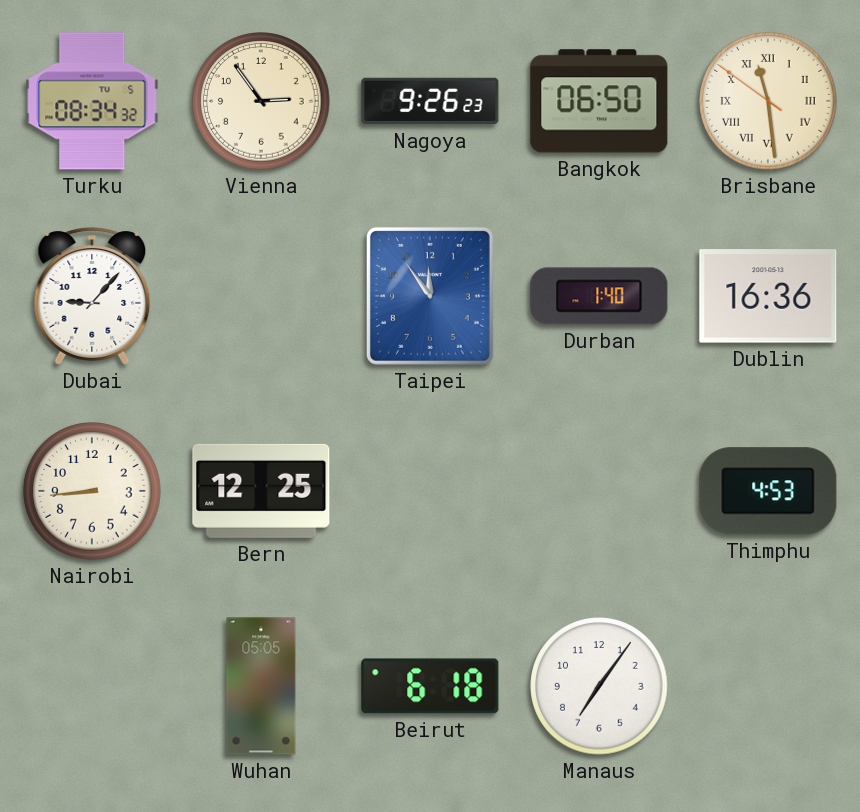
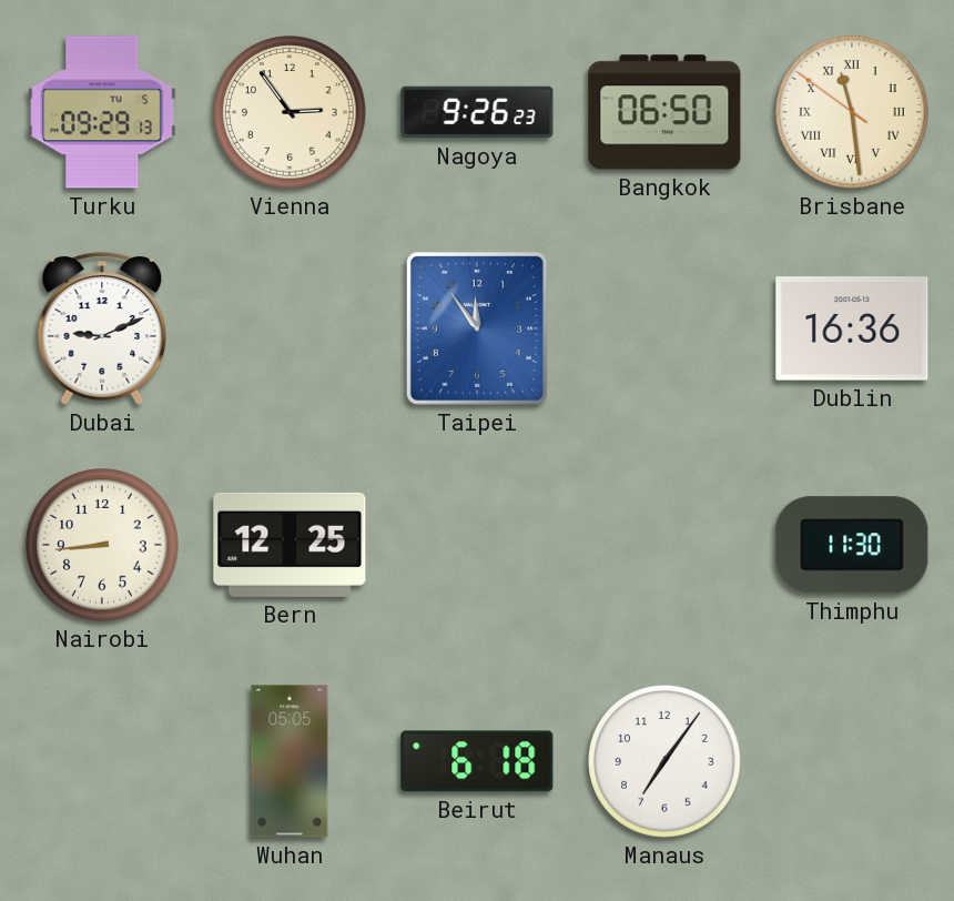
Turku: 08:34 -> 09:29
Dubai: 9:07 -> 9:11
Durban: 1:40 -> none
Thimphu: 4:53 -> 11:30
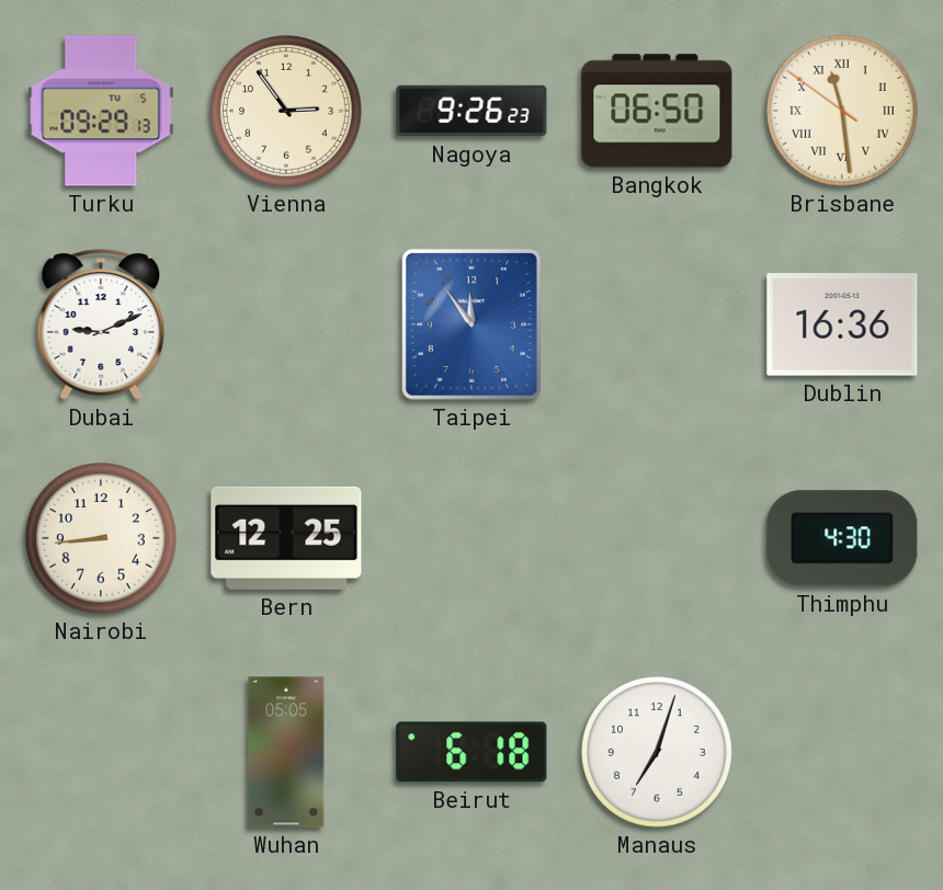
Thimphu: 11:30 -> 4:30
Manaus: 7:06 -> 7:03
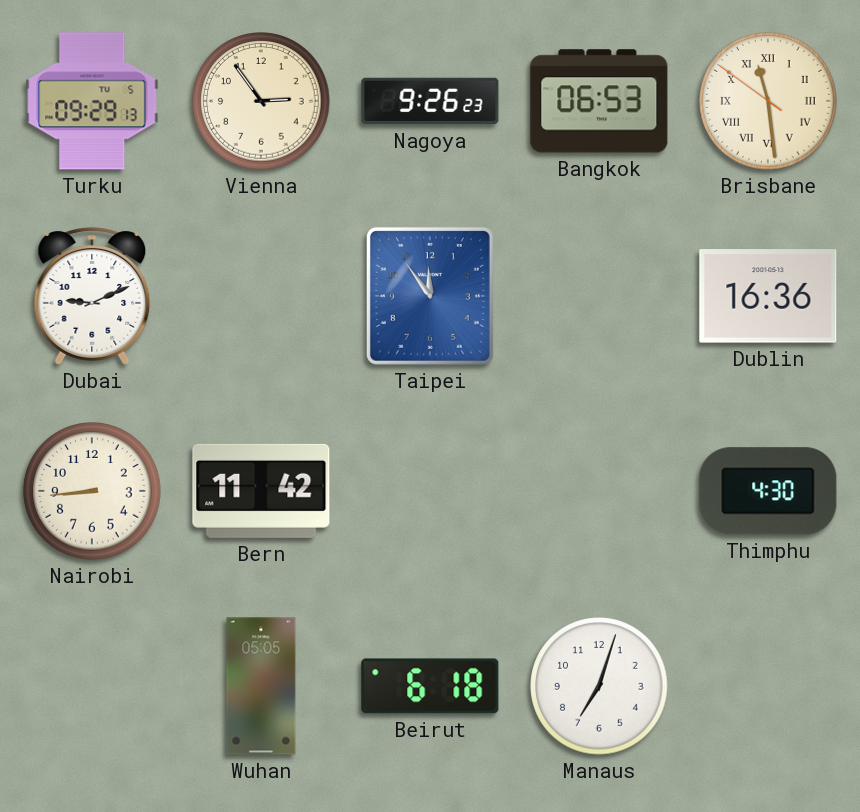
Bangkok: 06:50 -> 06:53
Bern: 12:25 -> 11:42
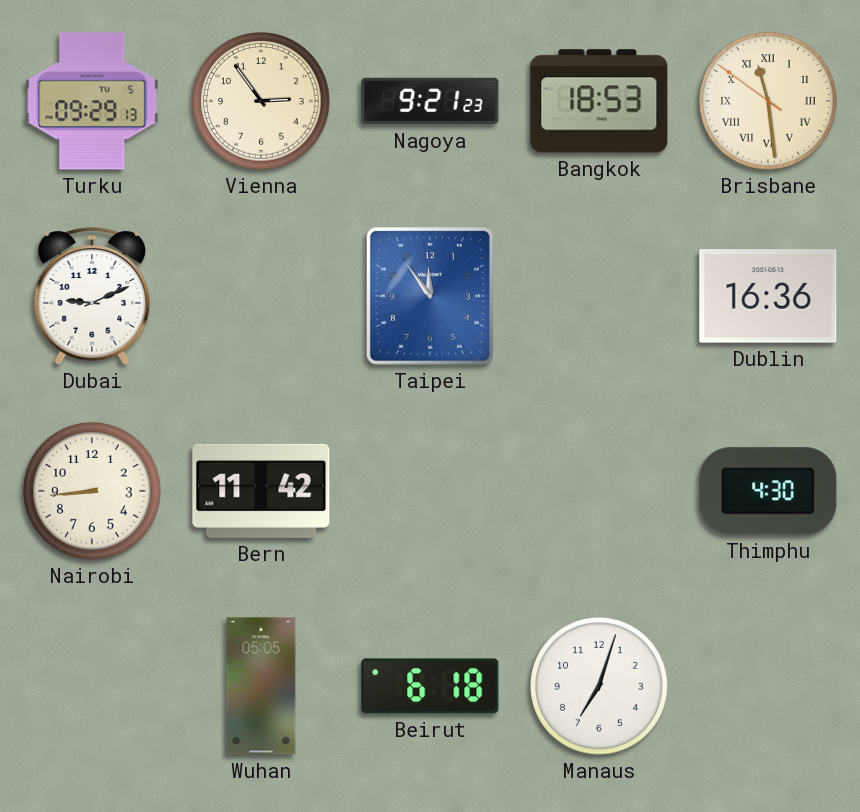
Nagoya: 9:26 -> 9:21
Bangkok: 06:53 -> 18:53
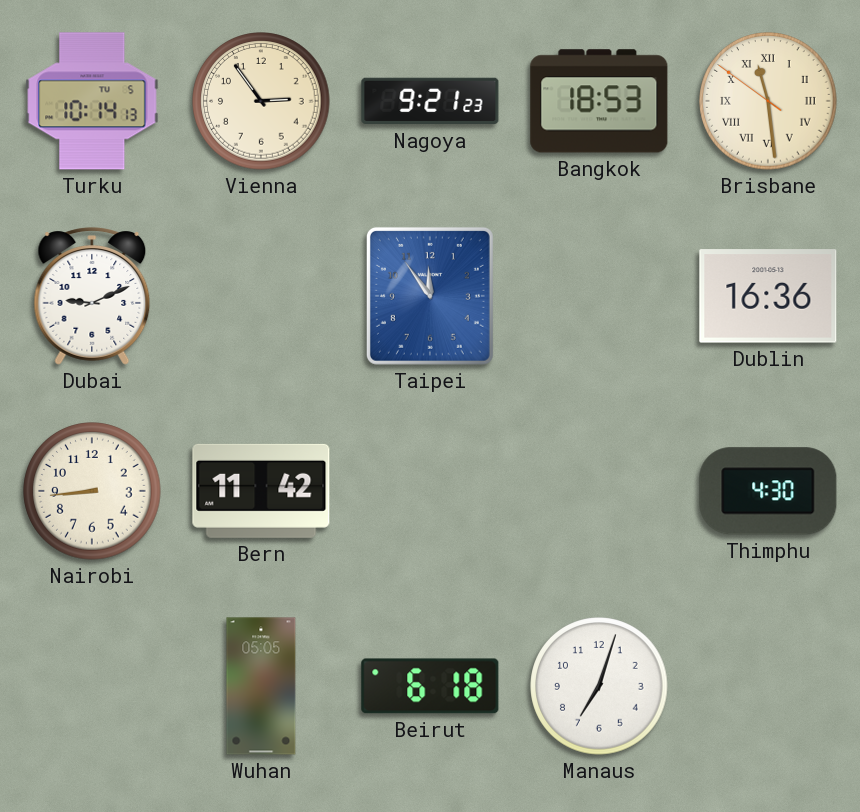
Turku: 09:29 -> 10:14
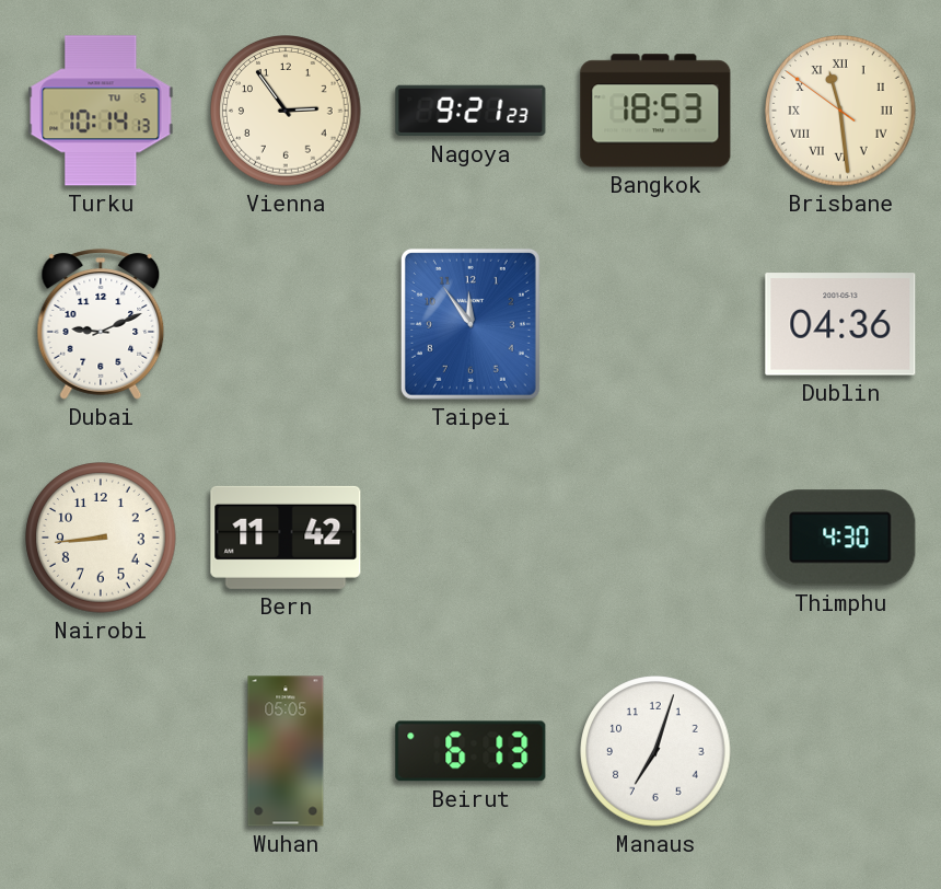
Dublin: 16:36 -> 04:36
Beirut: 6:18 -> 6:13
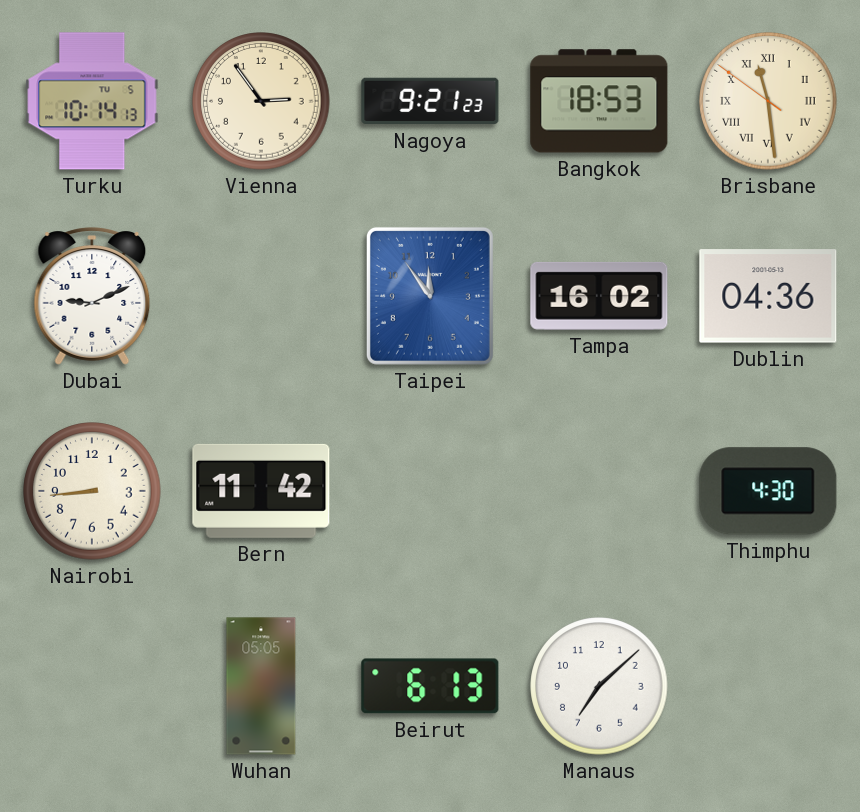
Tampa: none -> 16:02
Manaus: 7:03 -> 7:08
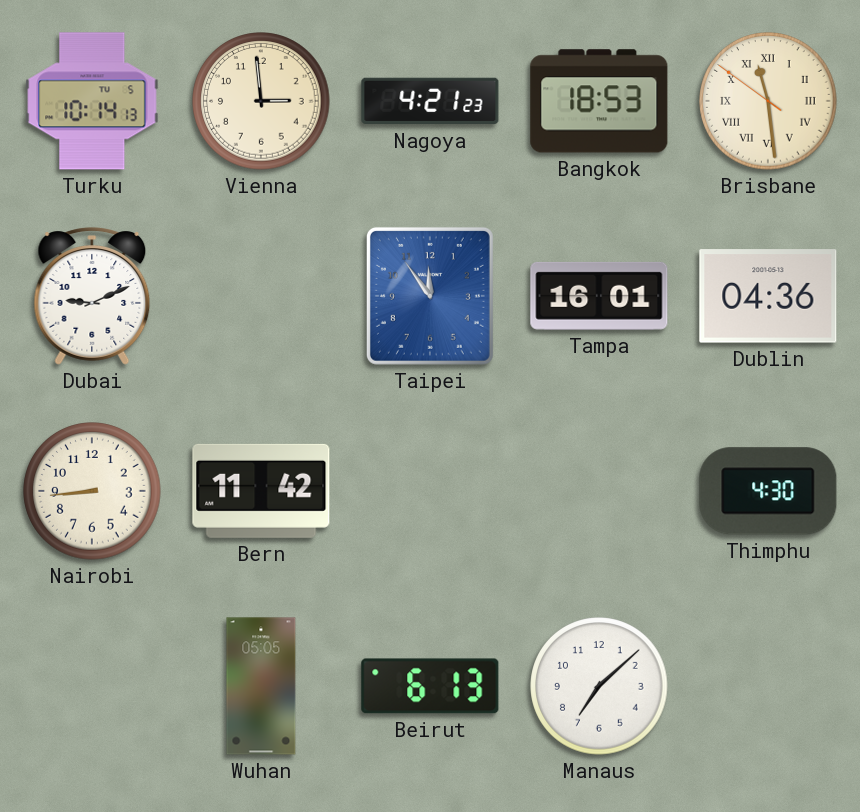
Vienna: 2:54 -> 2:59
Nagoya: 9:21 -> 4:21
Tampa: 16:02 -> 16:01
